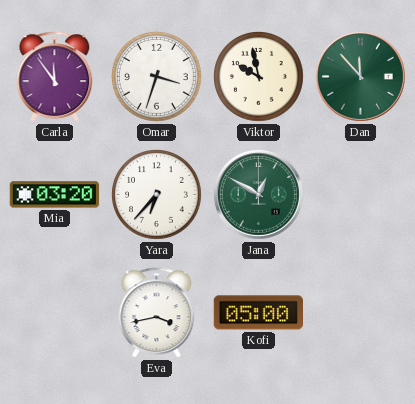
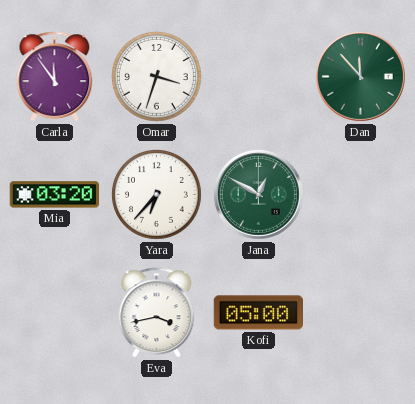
Viktor: 9:58 -> none
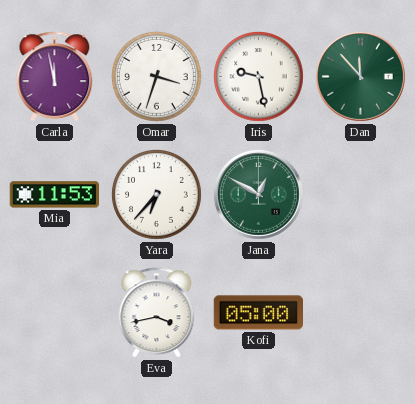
Carla: 11:54 -> 11:58
Iris: none -> 9:28
Mia: 03:20 -> 11:53
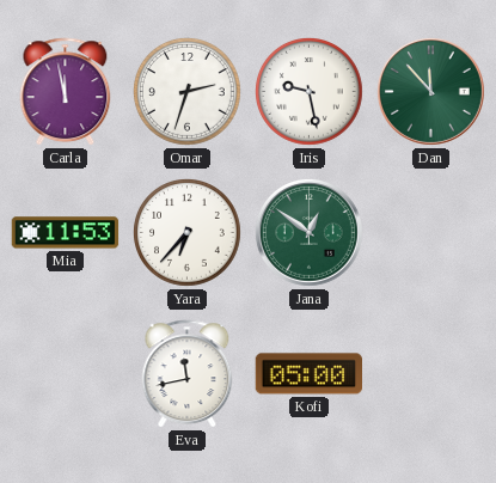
Omar: 3:33 -> 2:33
Jana: 12:50 -> 12:51
Eva: 3:43 -> 11:43
